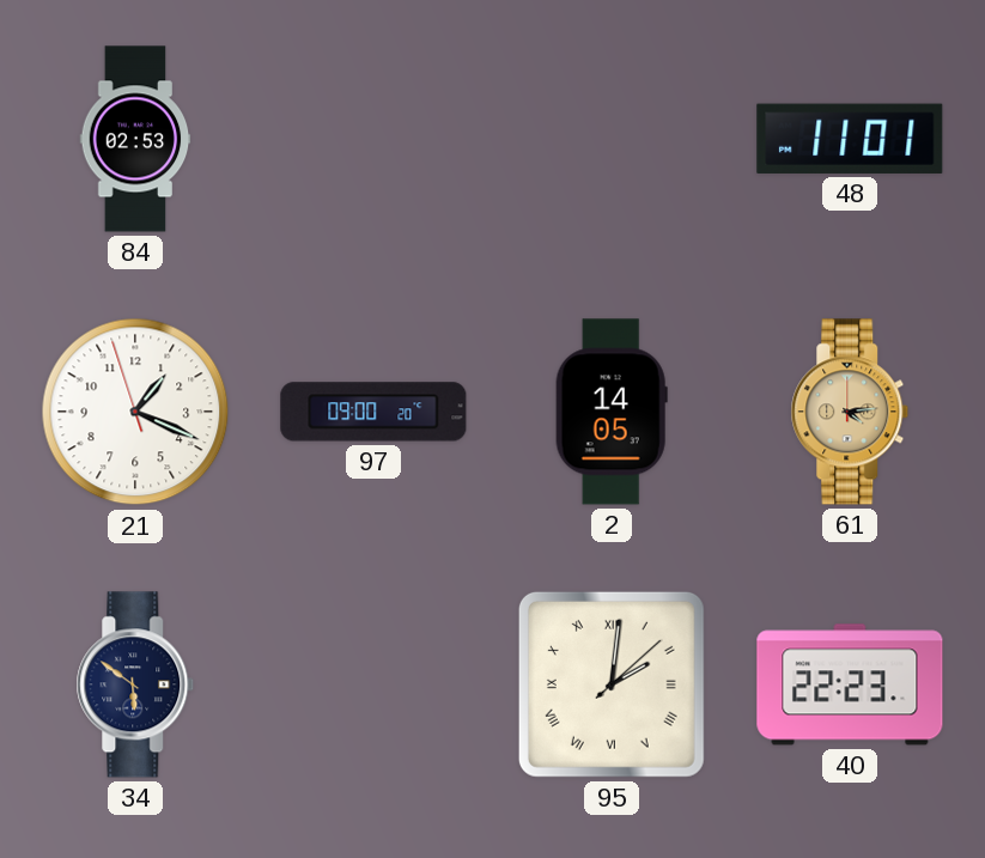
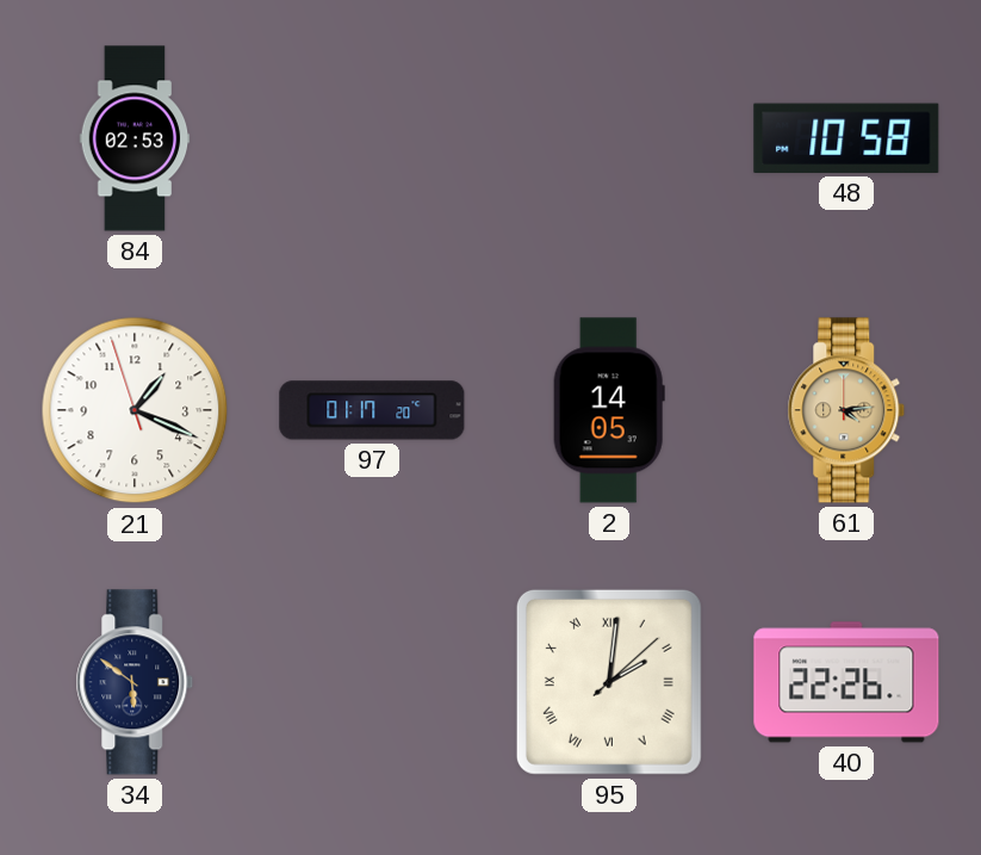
48: 11:01 -> 10:58
97: 09:00 -> 01:17
40: 22:23 -> 22:26
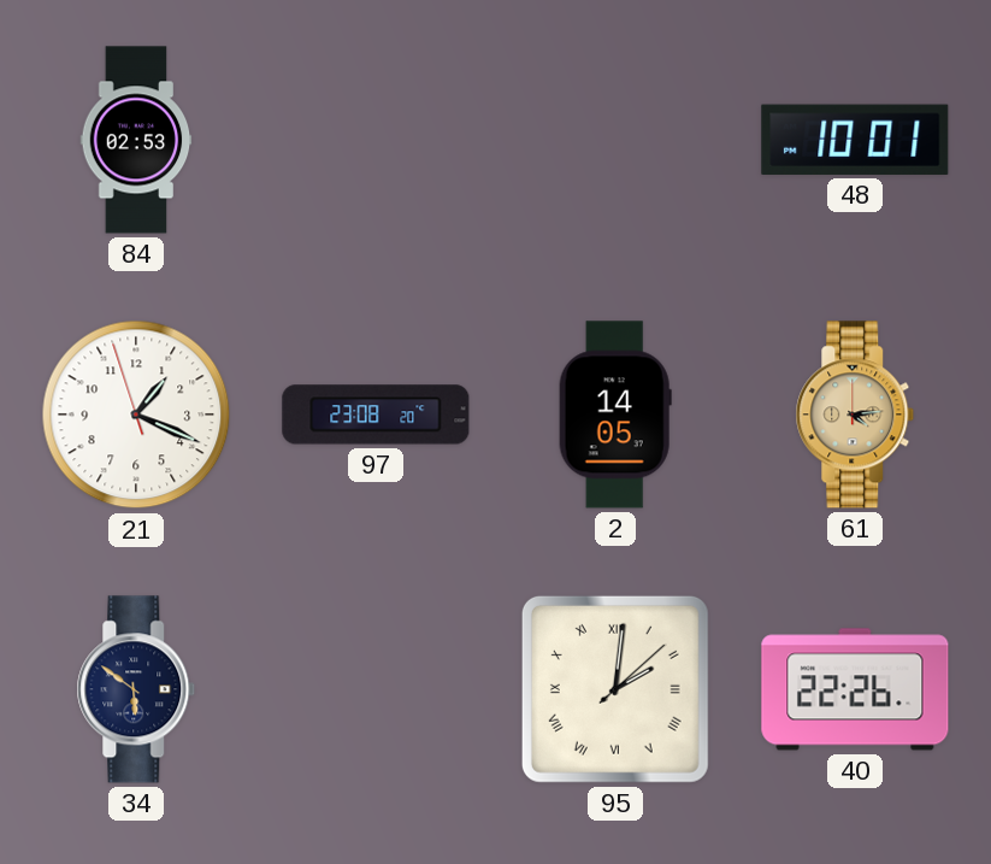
48: 10:58 -> 10:01
97: 01:17 -> 23:08
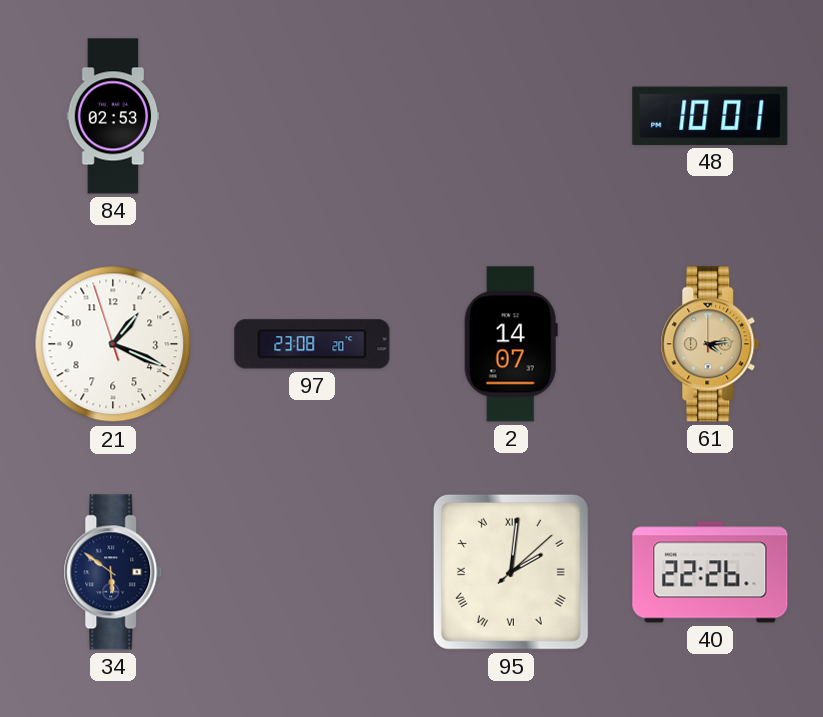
2: 14:05 -> 14:07
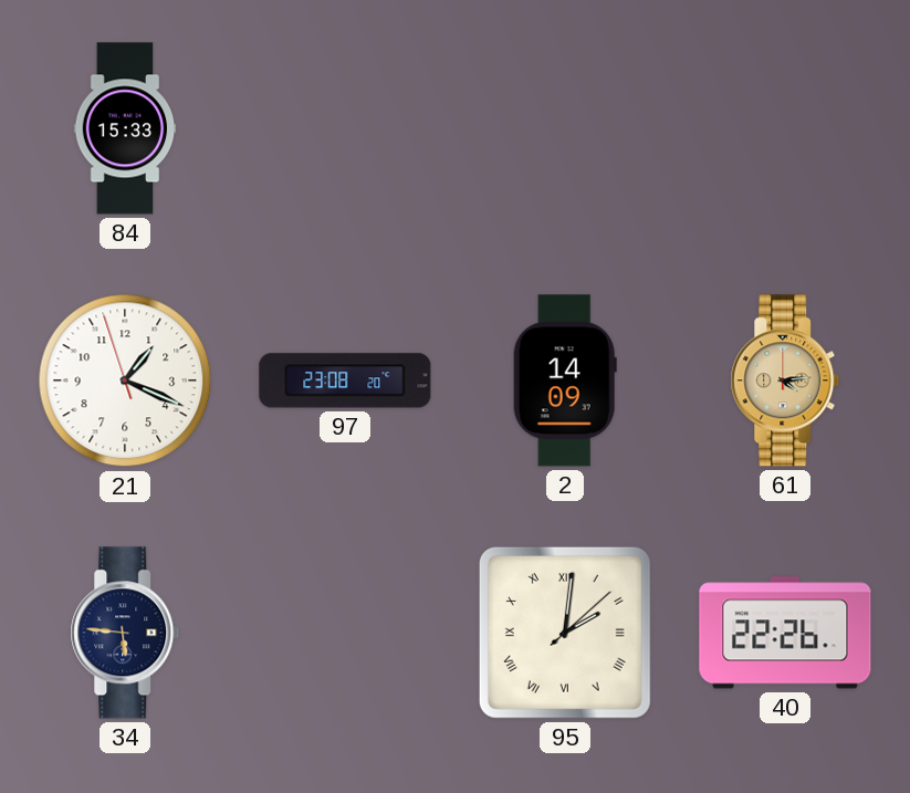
84: 02:53 -> 15:33
48: 10:01 -> none
2: 14:07 -> 14:09
34: 5:51 -> 5:46
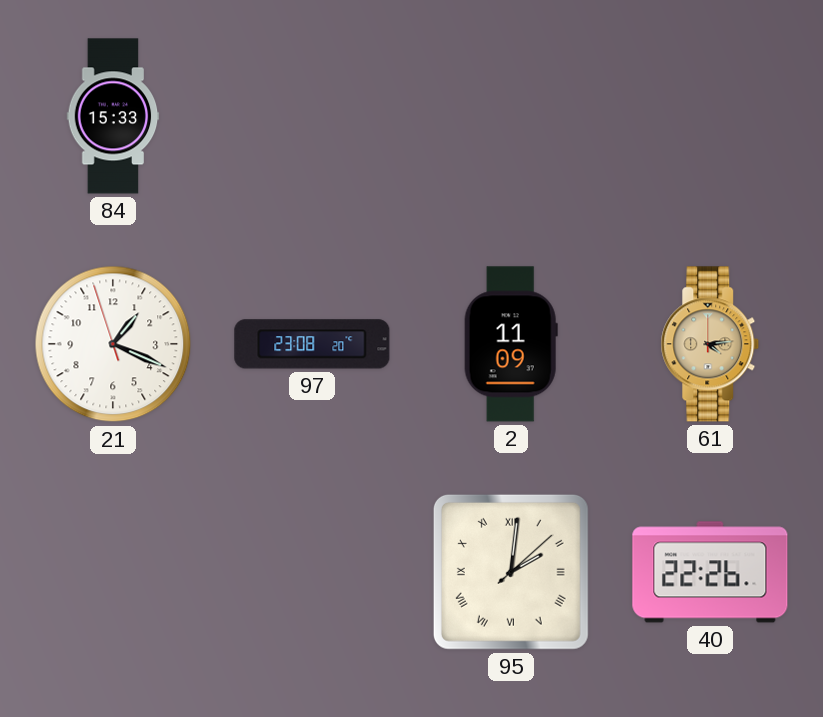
2: 14:09 -> 11:09
34: 5:46 -> none
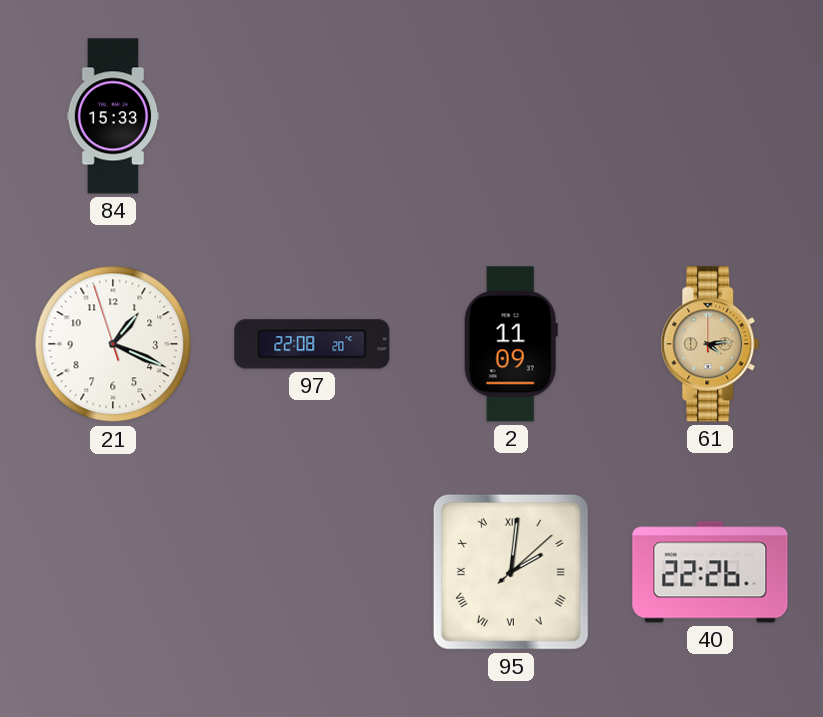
97: 23:08 -> 22:08
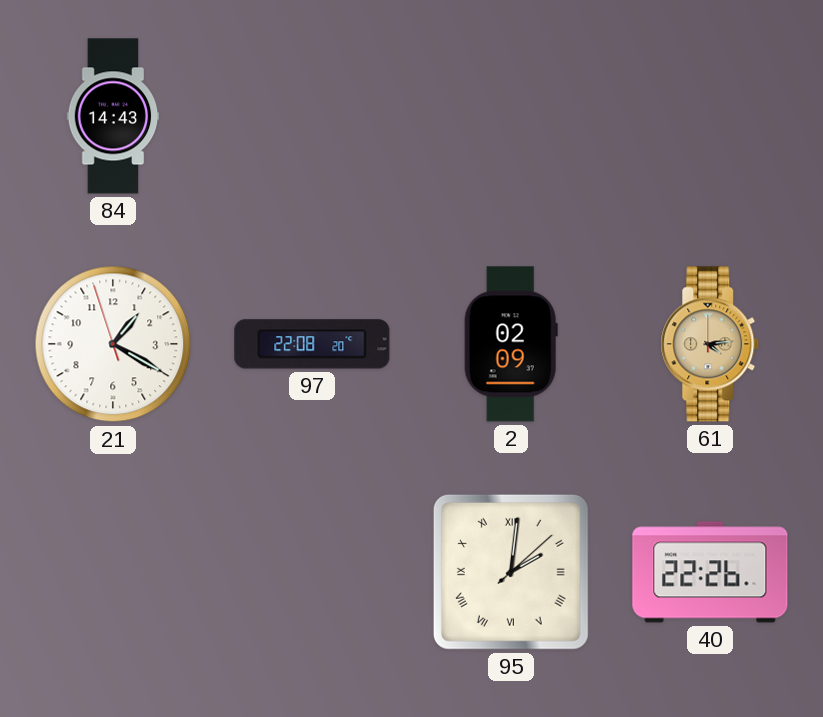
84: 15:33 -> 14:43
21: 1:18 -> 1:19
2: 11:09 -> 02:09
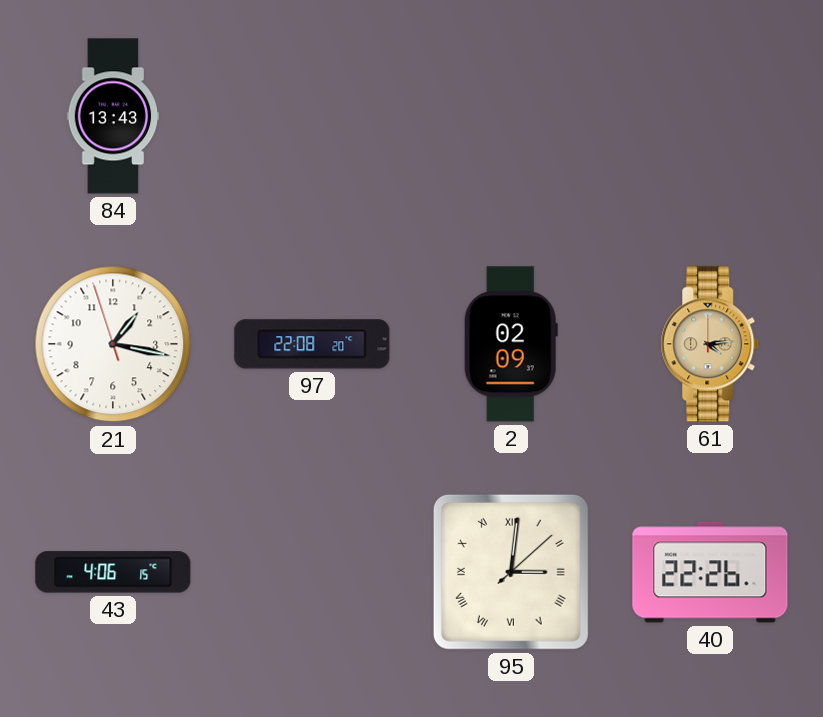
84: 14:43 -> 13:43
21: 1:19 -> 1:16
43: none -> 4:06
95: 2:01 -> 3:01
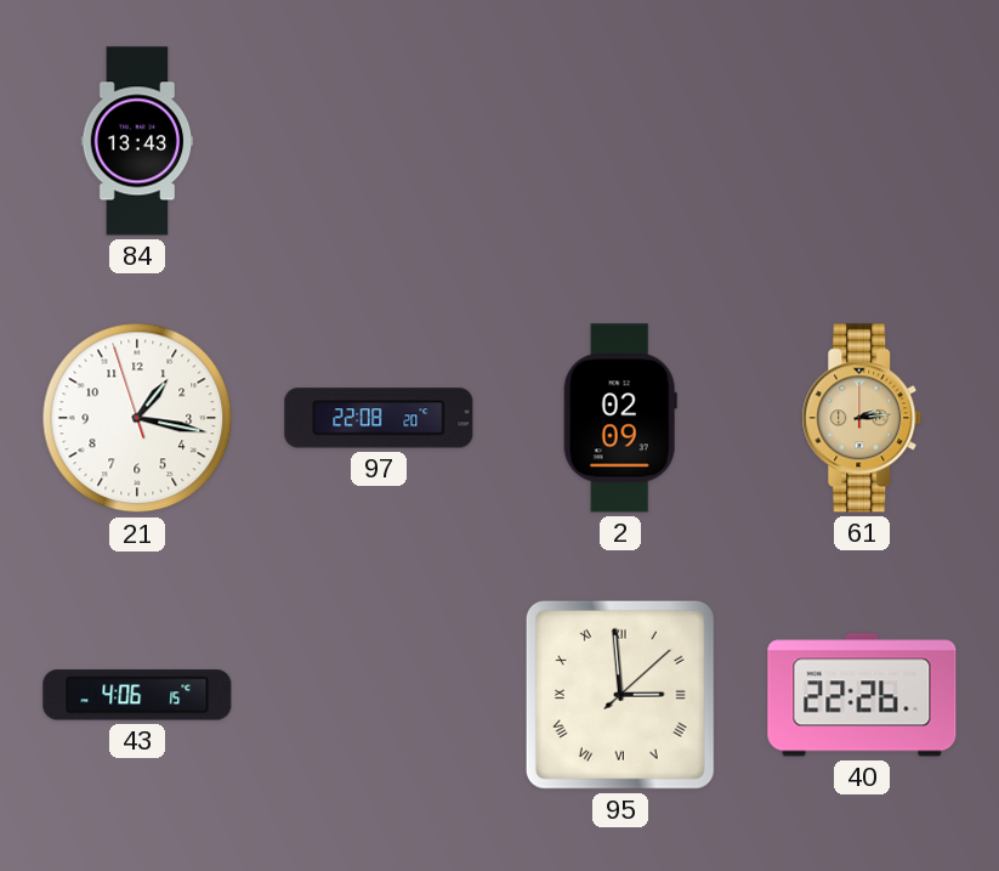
61: 4:14 -> 2:14
95: 3:01 -> 2:59
